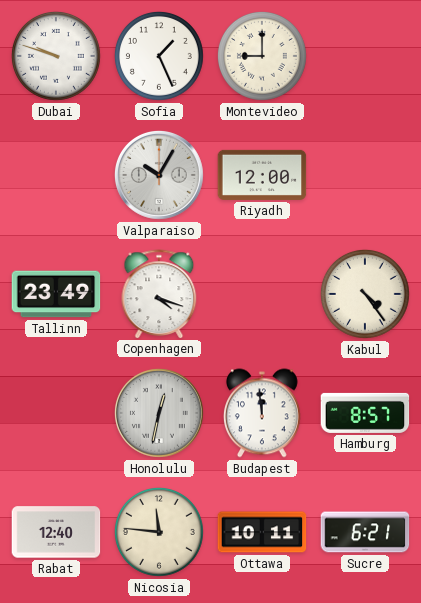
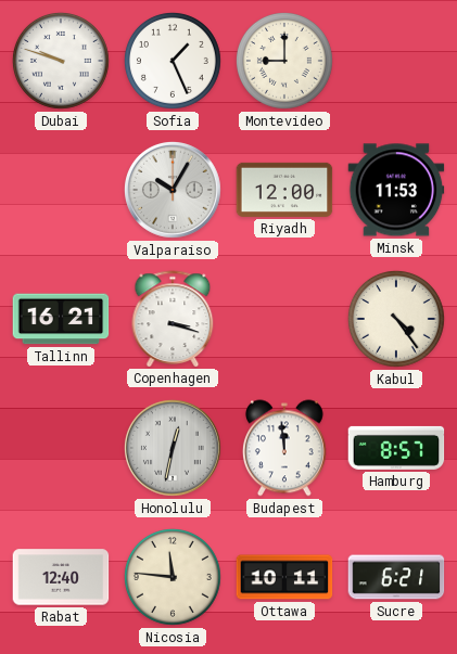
Minsk: none -> 11:53
Tallinn: 23:49 -> 16:21
Copenhagen: 4:18 -> 3:18
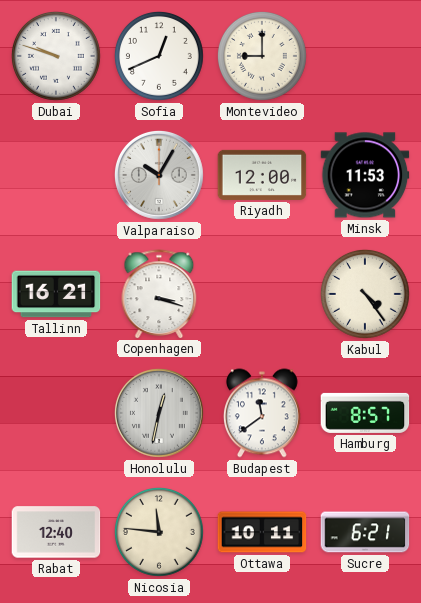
Sofia: 1:26 -> 12:41
Budapest: 11:59 -> 11:39
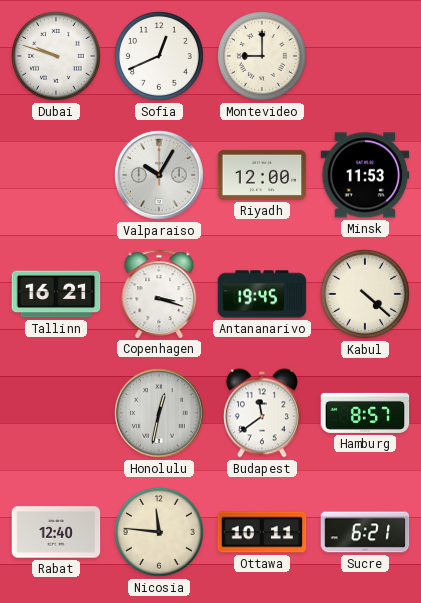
Antananarivo: none -> 19:45
Kabul: 4:24 -> 4:22
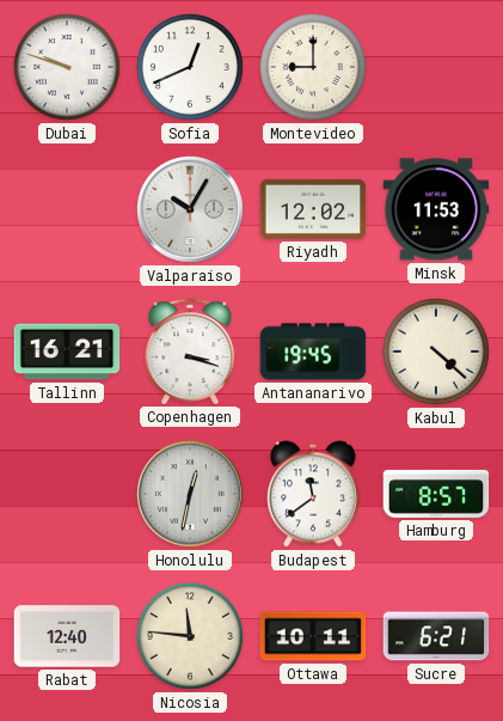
Riyadh: 12:00 -> 12:02
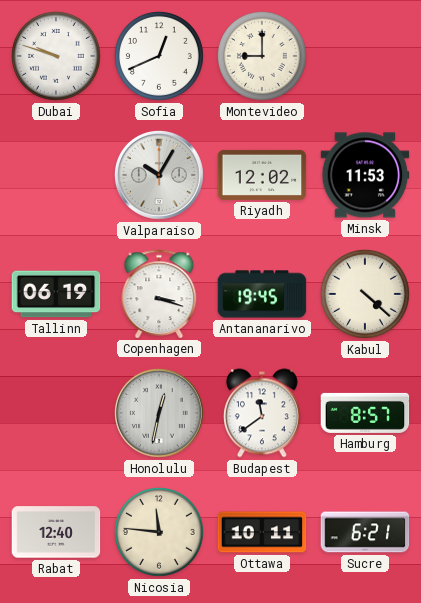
Tallinn: 16:21 -> 06:19
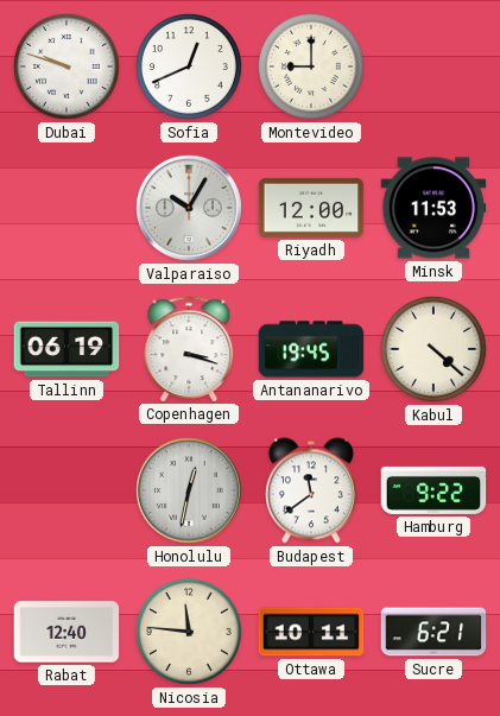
Riyadh: 12:02 -> 12:00
Hamburg: 8:57 -> 9:22
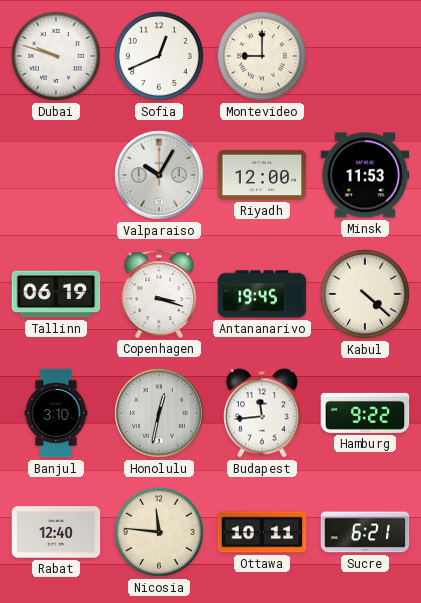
Banjul: none -> 3:10
Budapest: 11:39 -> 11:44
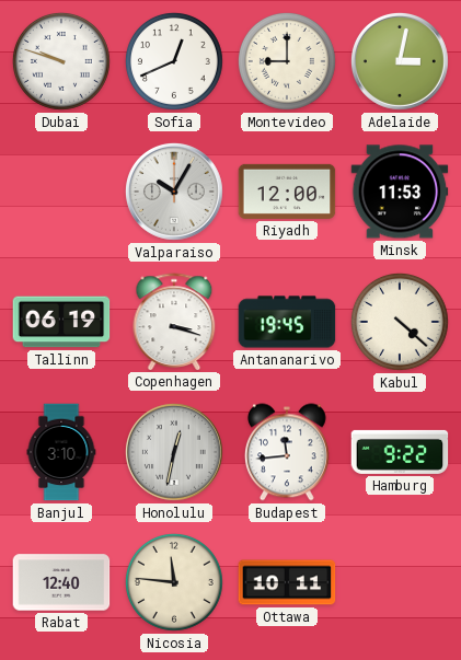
Adelaide: none -> 3:02
Sucre: 6:21 -> none
